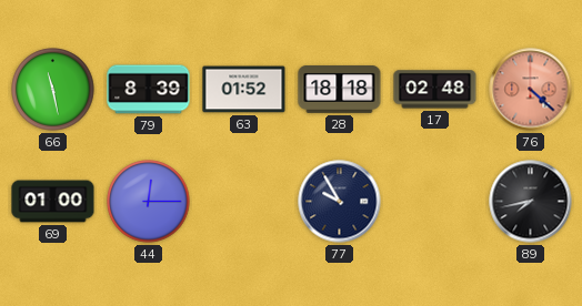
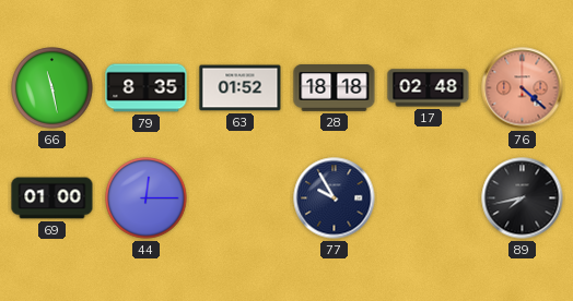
79: 8:39 -> 8:35
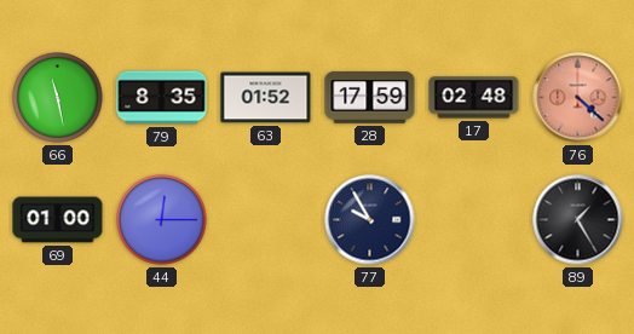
28: 18:18 -> 17:59
89: 7:43 -> 1:25
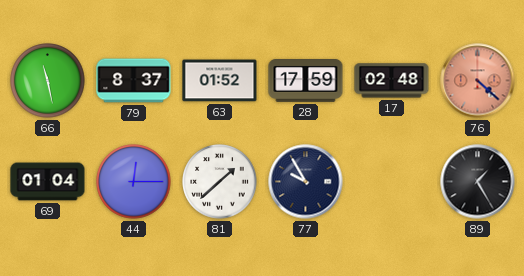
79: 8:35 -> 8:37
69: 01:00 -> 01:04
81: none -> 1:38
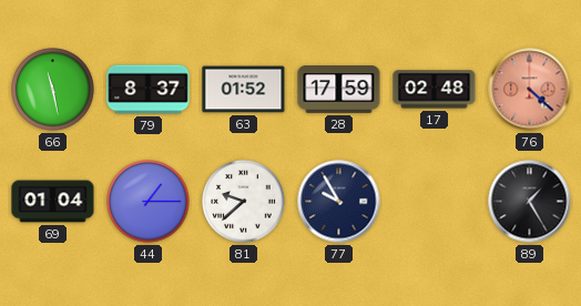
44: 12:15 -> 1:15
81: 1:38 -> 9:38
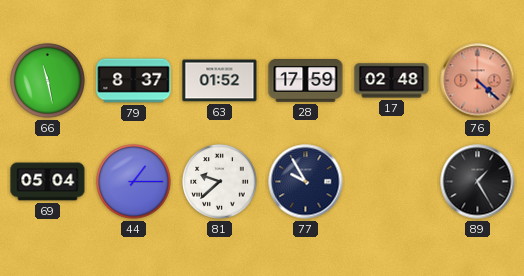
69: 01:04 -> 05:04
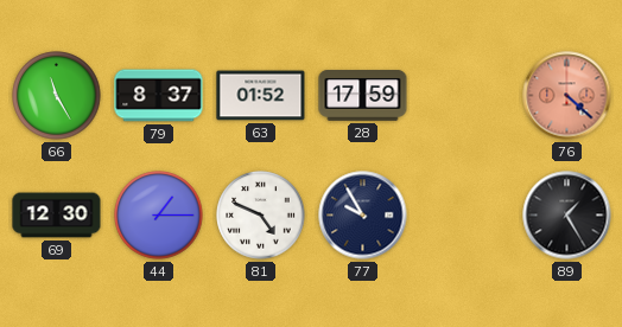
66: 11:28 -> 11:25
17: 02:48 -> none
69: 05:04 -> 12:30
81: 9:38 -> 4:49
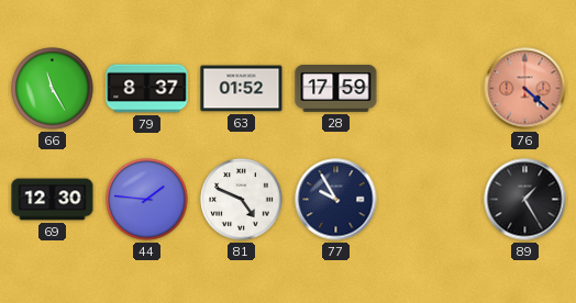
44: 1:15 -> 1:46
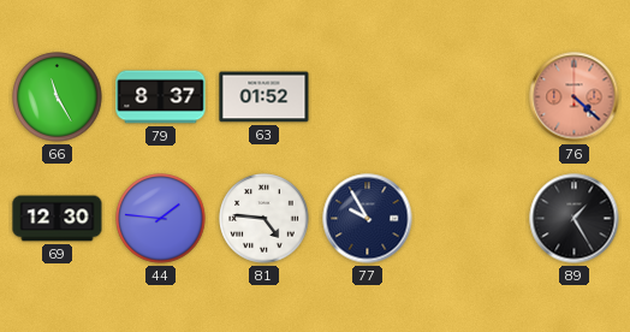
28: 17:59 -> none
81: 4:49 -> 4:46
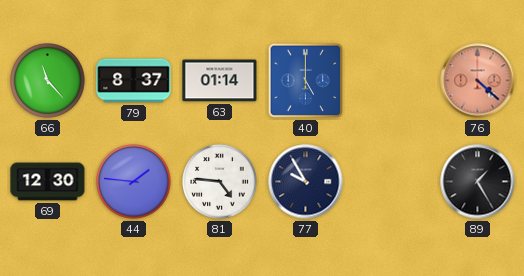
66: 11:25 -> 11:23
63: 01:52 -> 01:14
40: none -> 5:00
